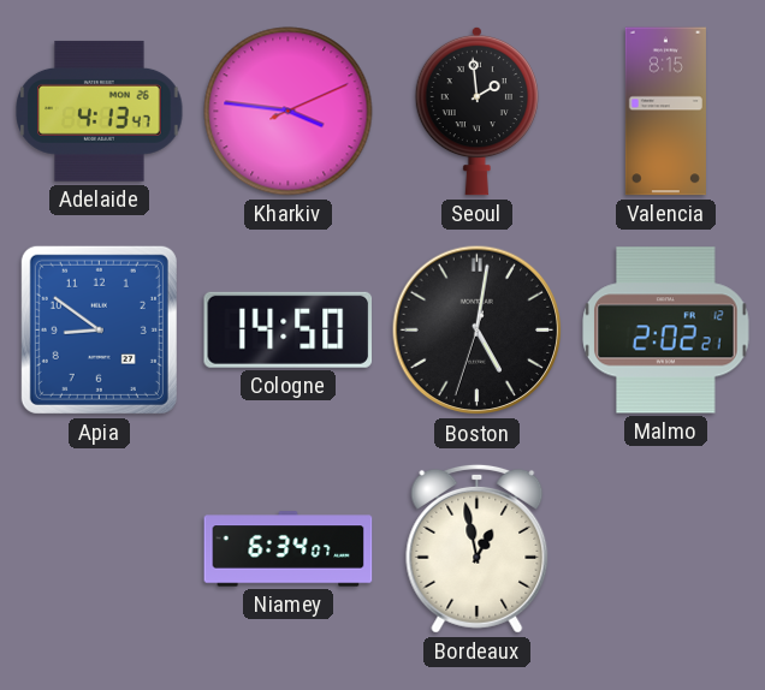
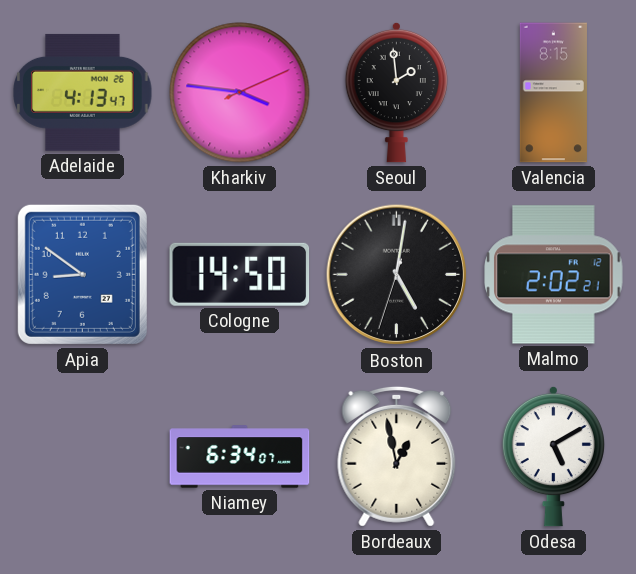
Odesa: none -> 5:10
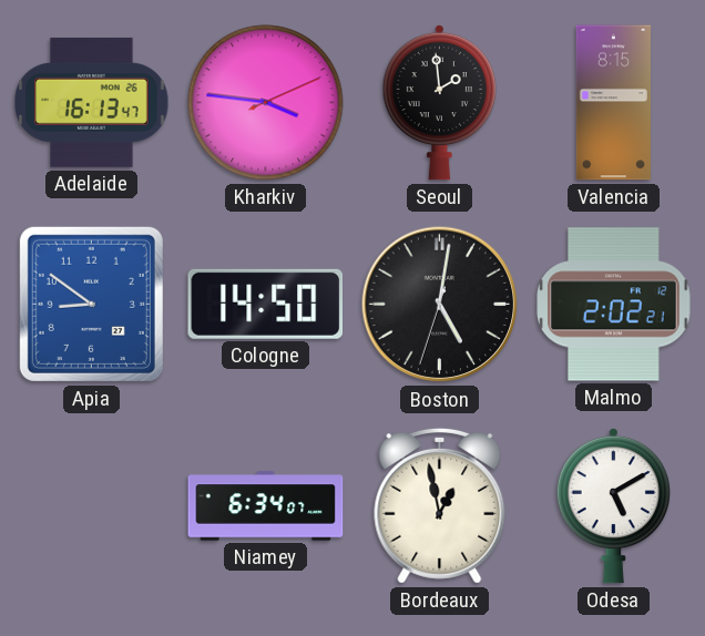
Adelaide: 4:13 -> 16:13
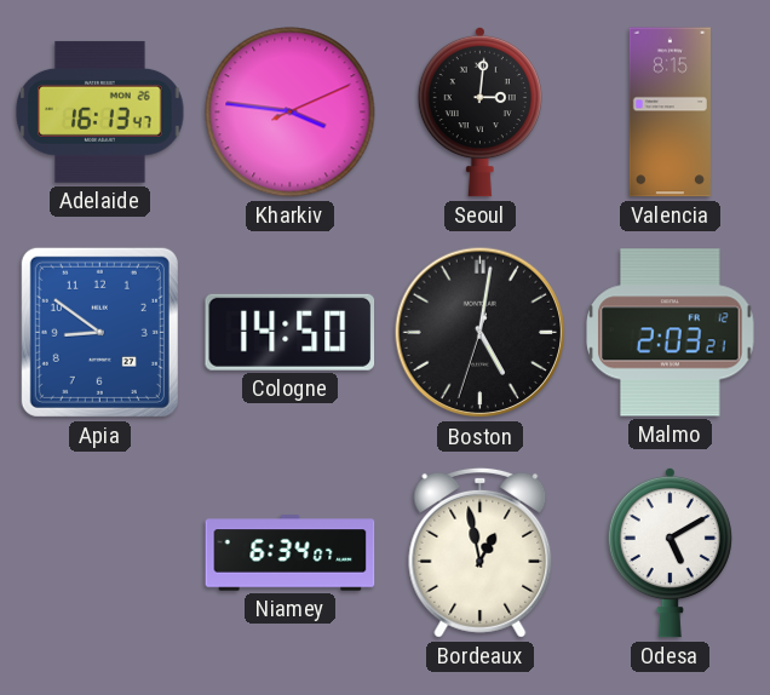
Seoul: 1:59 -> 3:01
Malmo: 2:02 -> 2:03
